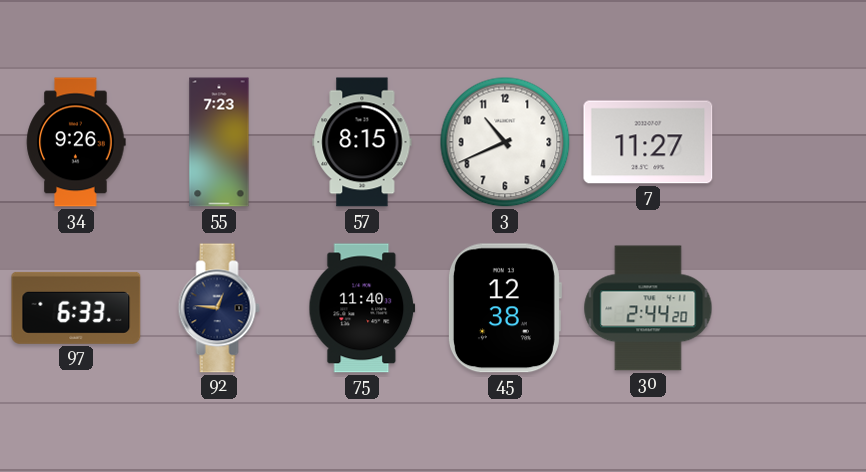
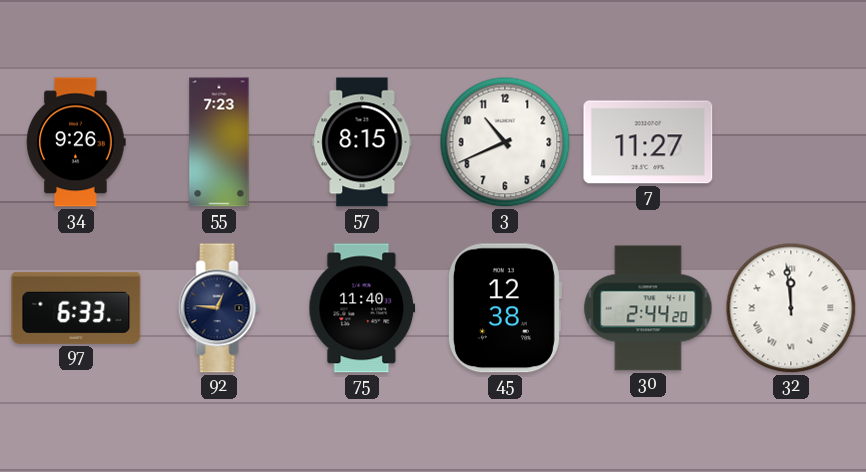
32: none -> 11:59
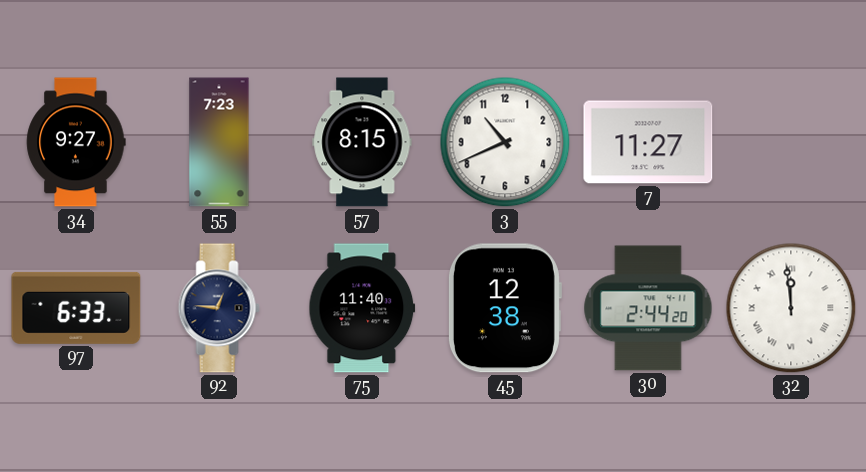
34: 9:26 -> 9:27
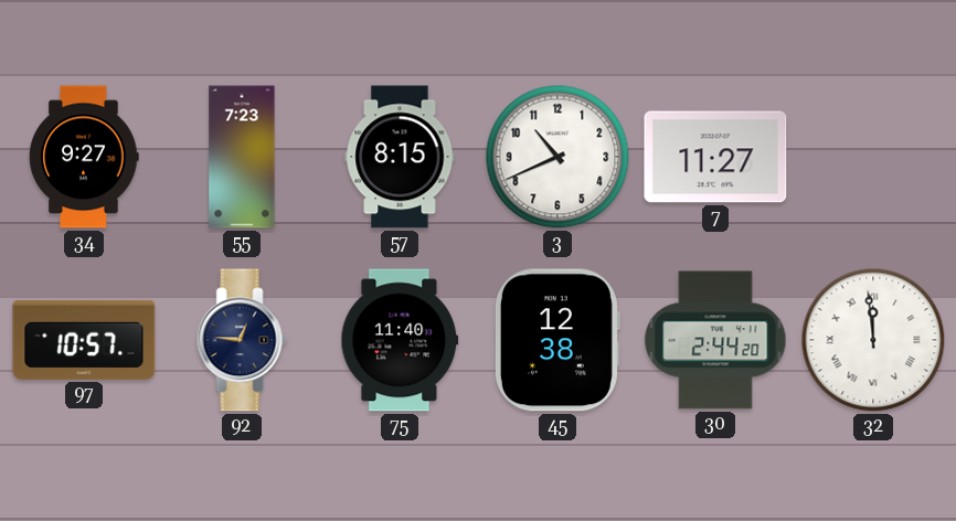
97: 6:33 -> 10:57
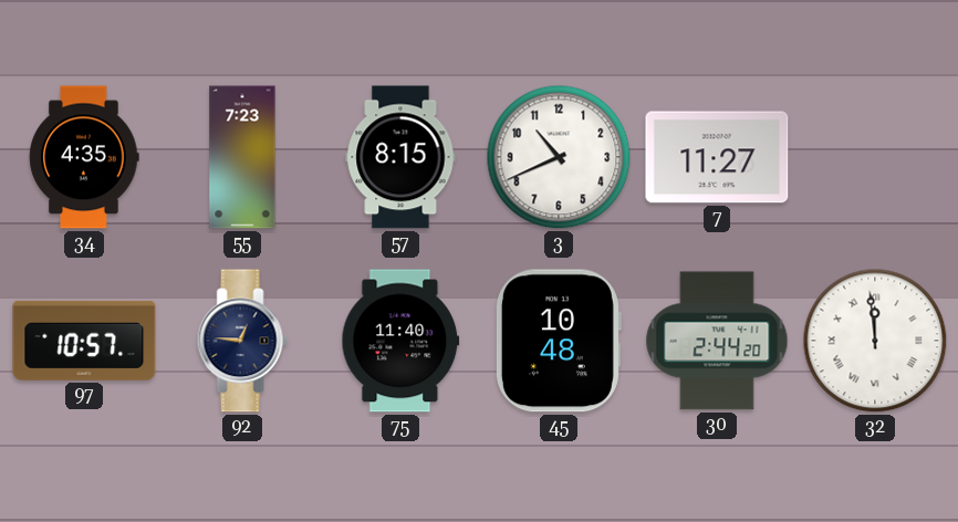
34: 9:27 -> 4:35
45: 12:38 -> 10:48
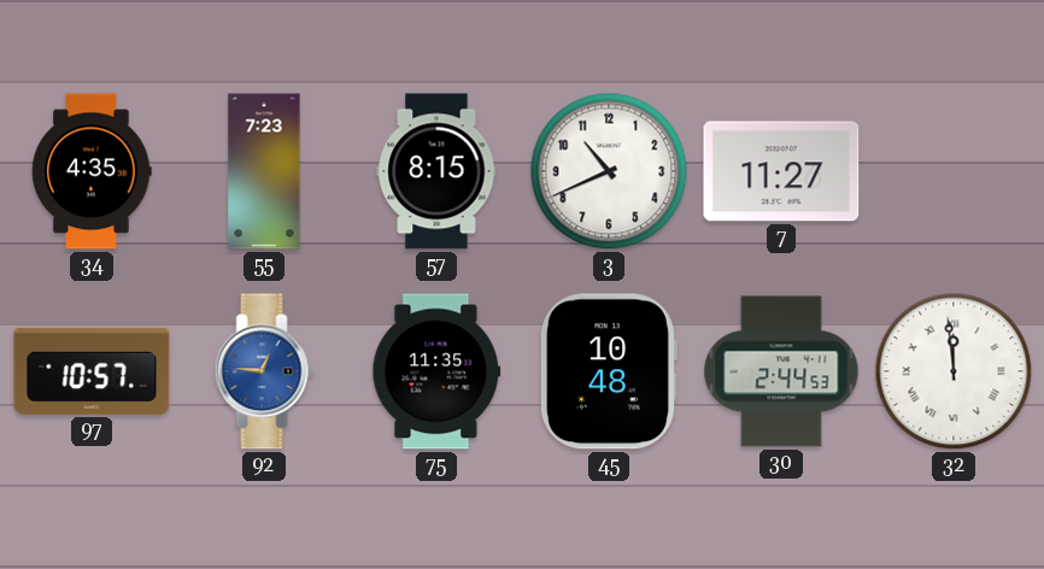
92 dial: navy -> blue
75: 11:40 -> 11:35
30: 2:44:20 -> 2:44:53
